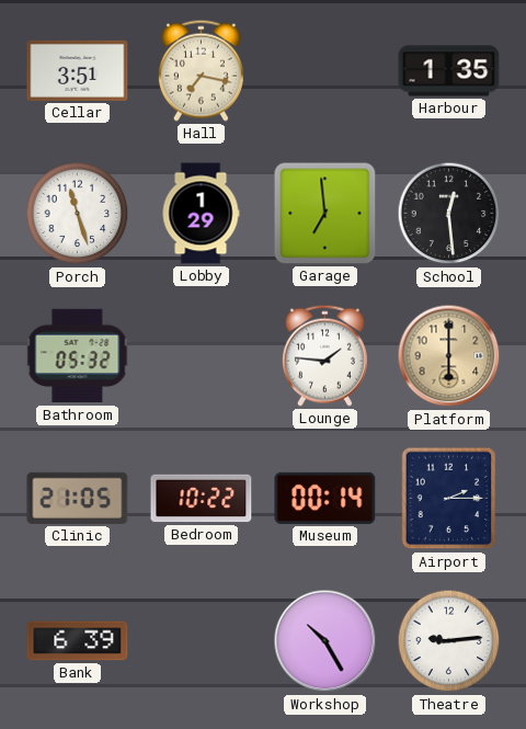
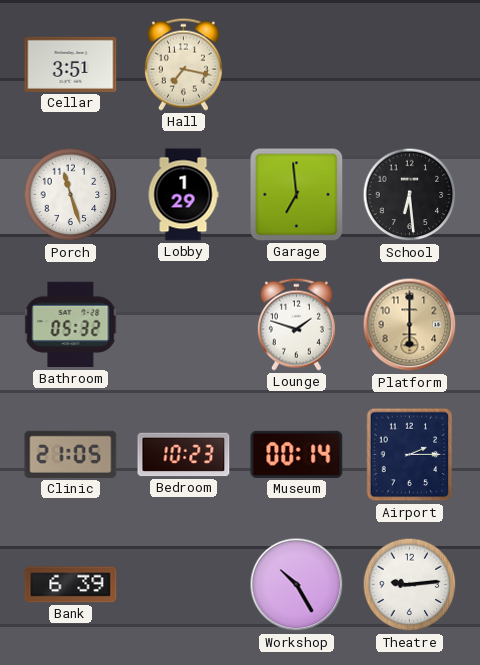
Harbour: 1:35 -> none
School: 12:29 -> 6:29
Lounge: 1:46 -> 1:48
Bedroom: 10:22 -> 10:23
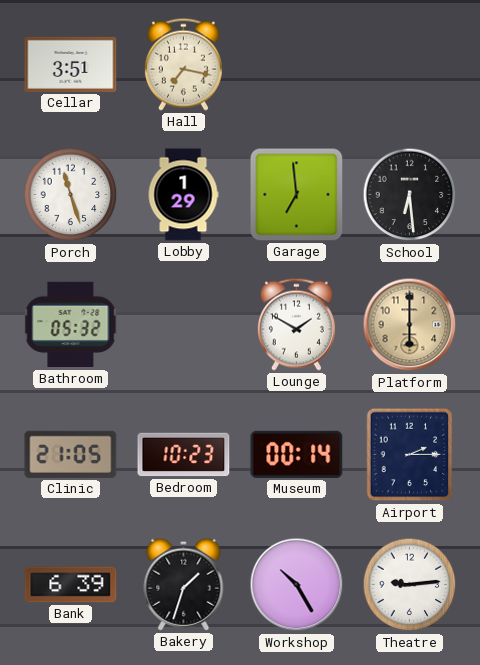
Lounge: 1:48 -> 1:50
Bakery: none -> 1:33
